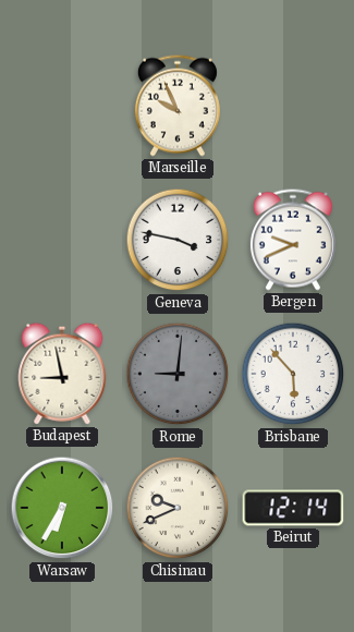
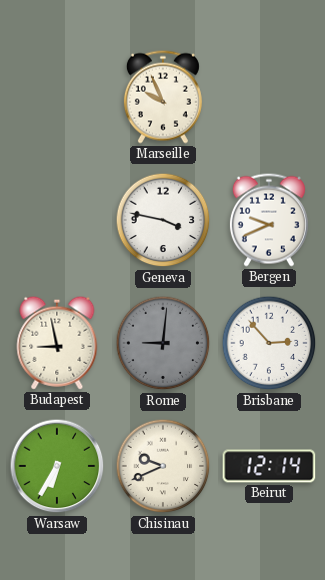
Brisbane: 5:53 -> 2:53
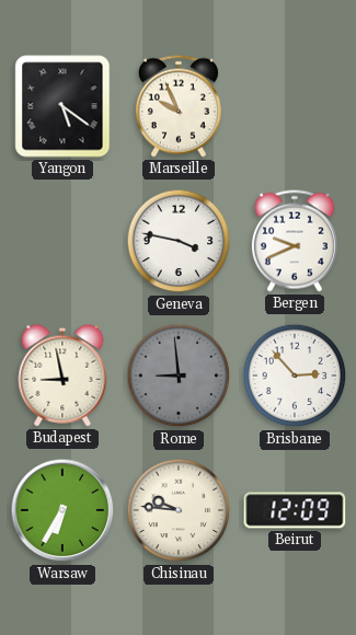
Yangon: none -> 5:21
Rome: 9:01 -> 8:59
Chisinau: 9:41 -> 9:46
Beirut: 12:14 -> 12:09
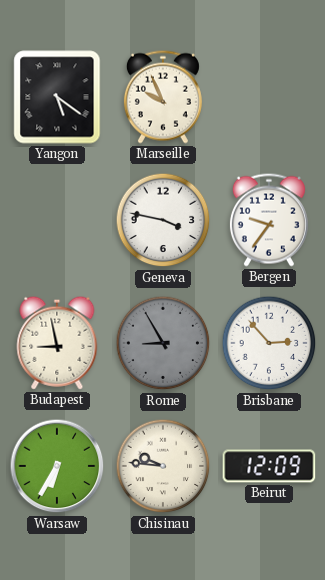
Bergen: 9:41 -> 9:36
Rome: 8:59 -> 8:55
